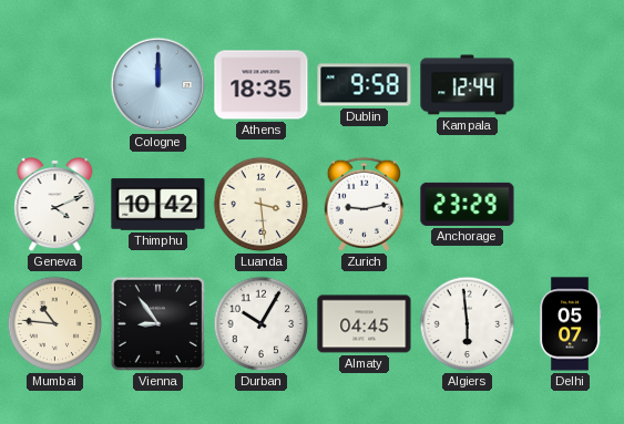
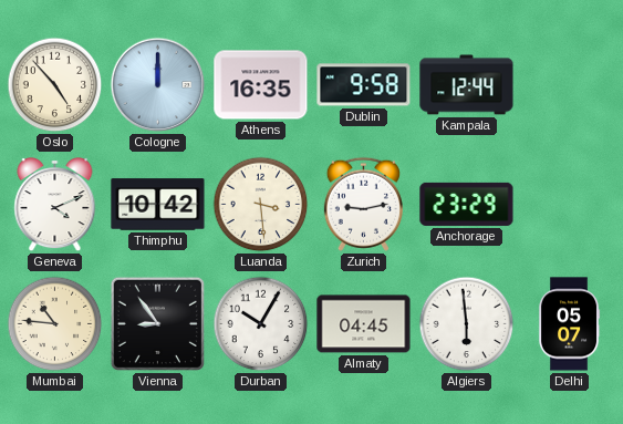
Oslo: none -> 4:53
Athens: 18:35 -> 16:35
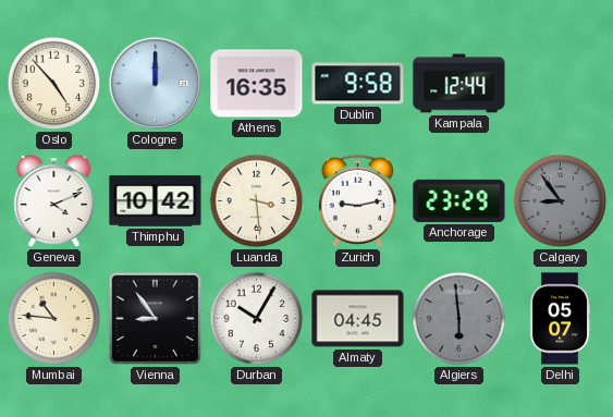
Calgary: none -> 8:54
Algiers dial: white -> grey
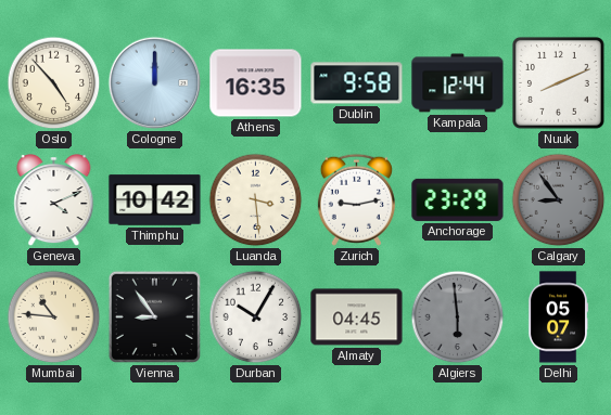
Nuuk: none -> 8:11
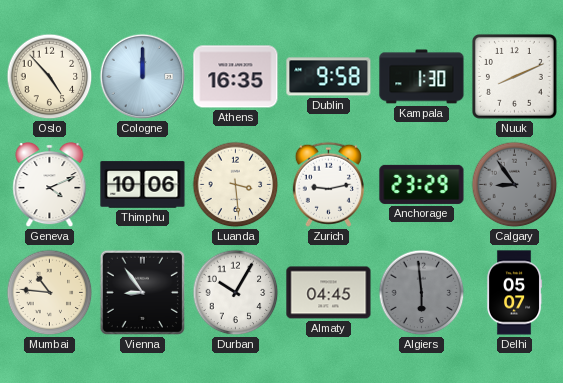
Kampala: 12:44 -> 1:30
Thimphu: 10:42 -> 10:06
